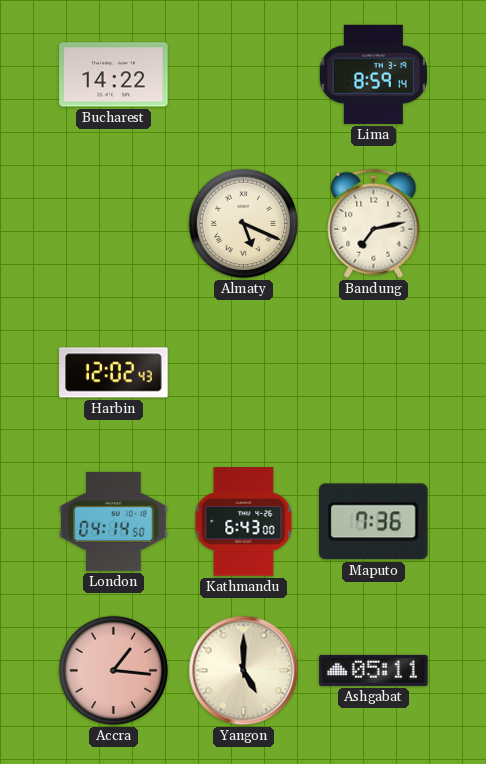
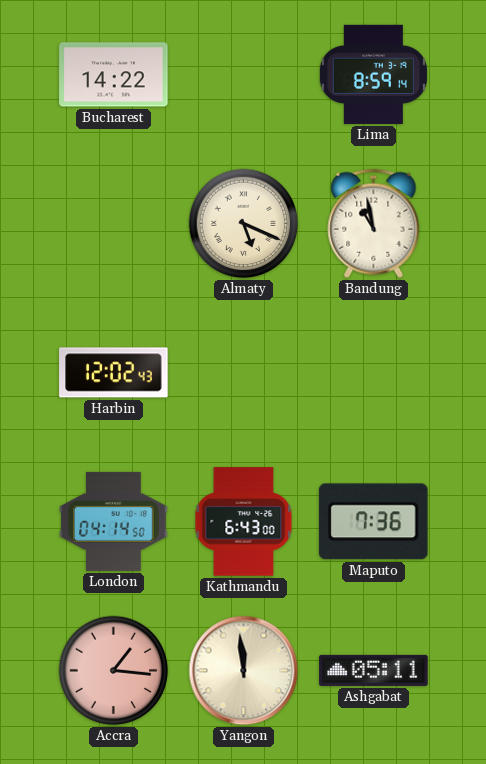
Bandung: 7:13 -> 10:58
Yangon: 5:00 -> 11:59
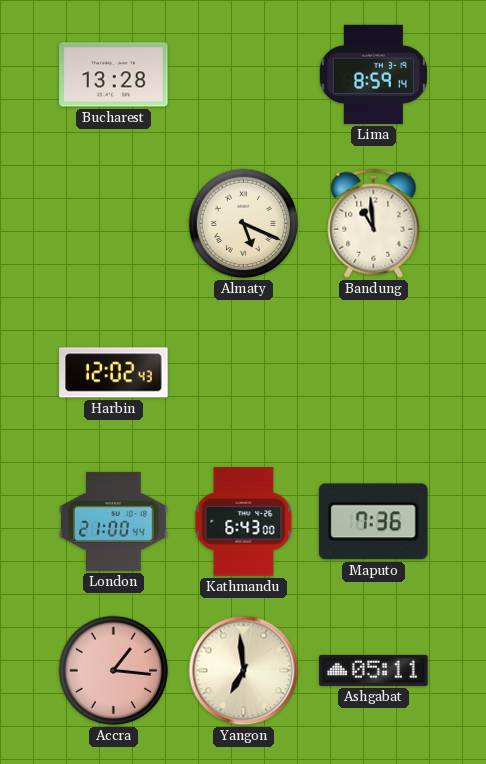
Bucharest: 14:22 -> 13:28
Bandung: 10:58 -> 10:59
London: 04:14 -> 21:00
Yangon: 11:59 -> 6:59
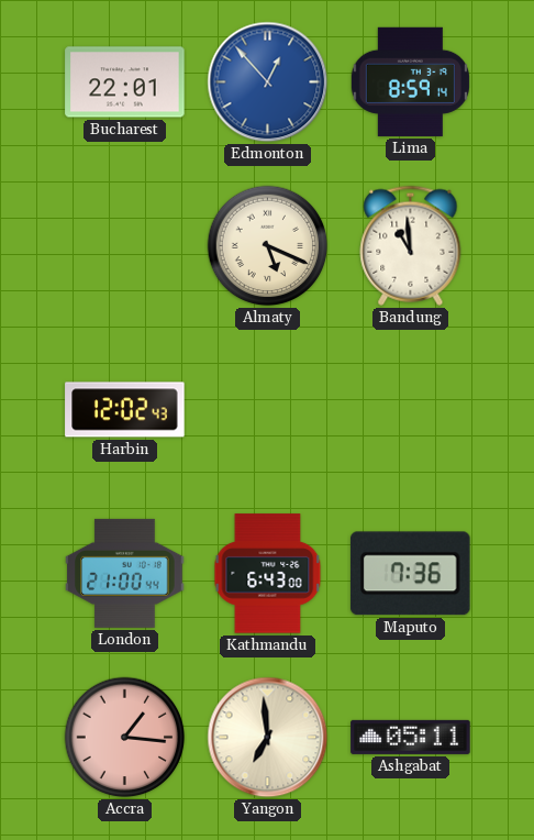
Bucharest: 13:28 -> 22:01
Edmonton: none -> 12:53
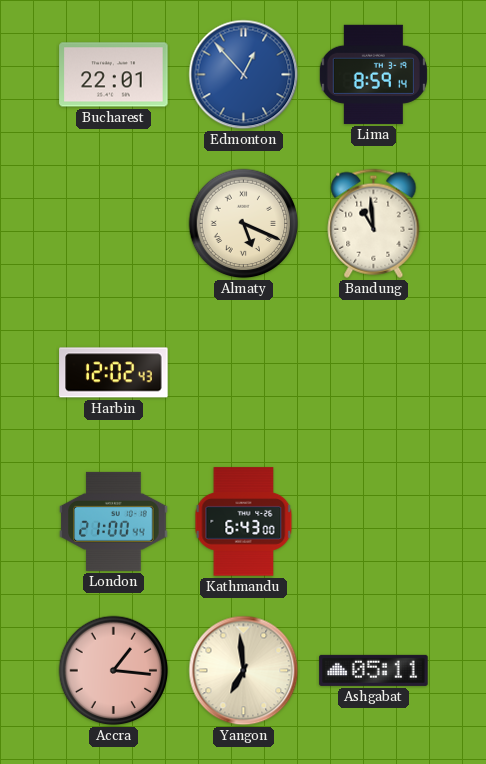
Maputo: 7:36 -> none
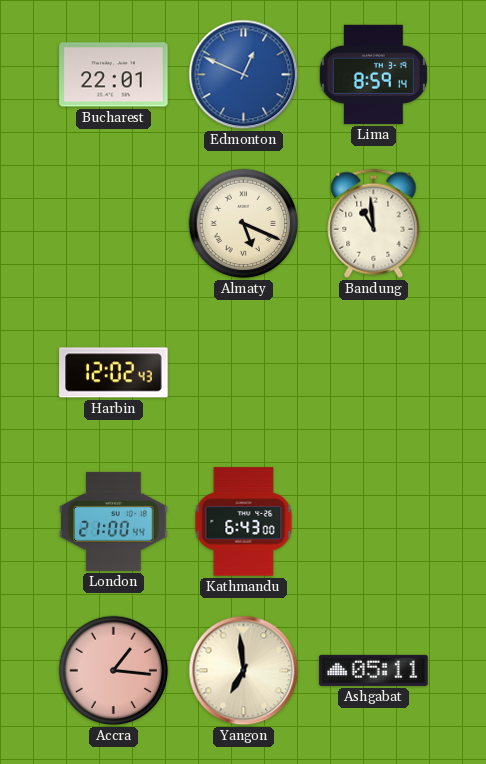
Edmonton: 12:53 -> 12:49
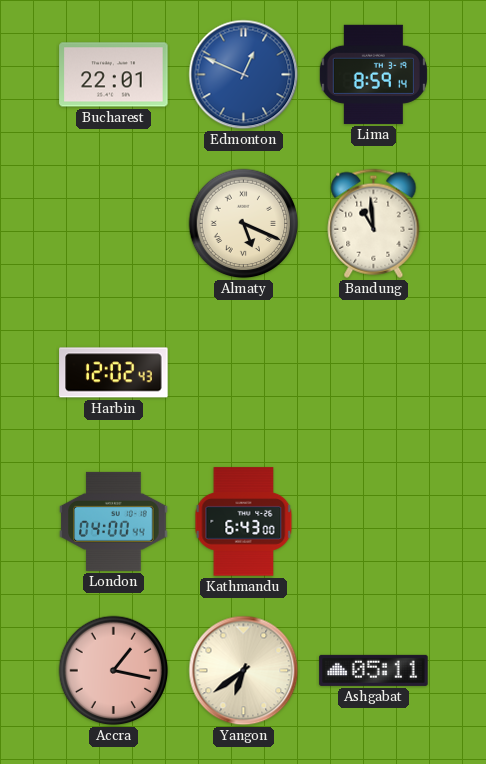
London: 21:00 -> 04:00
Accra: 1:16 -> 1:17
Yangon: 6:59 -> 6:39
